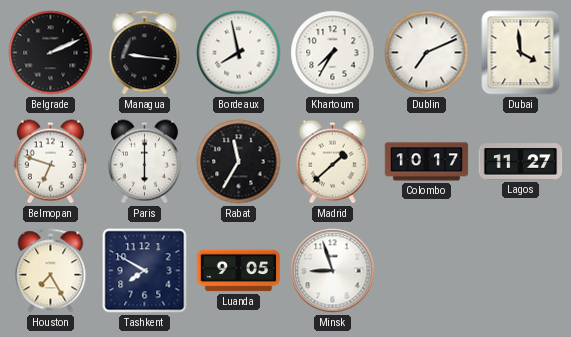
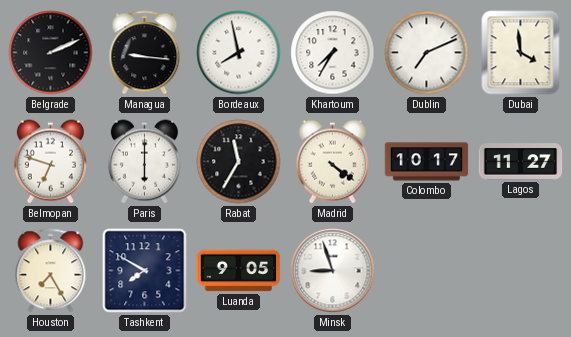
Madrid: 1:38 -> 4:21
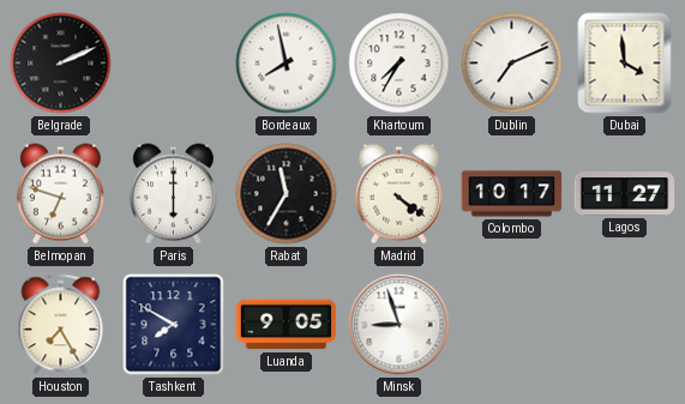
Managua: 9:16 -> none
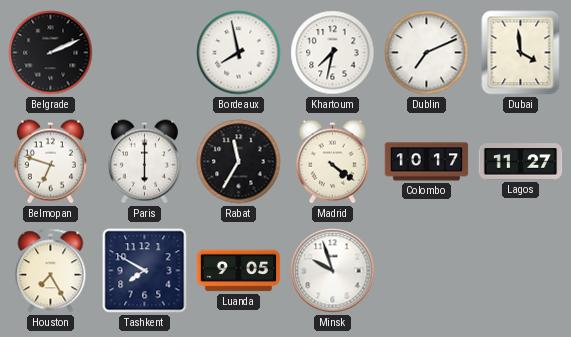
Khartoum: 7:35 -> 7:32
Minsk: 8:57 -> 9:57
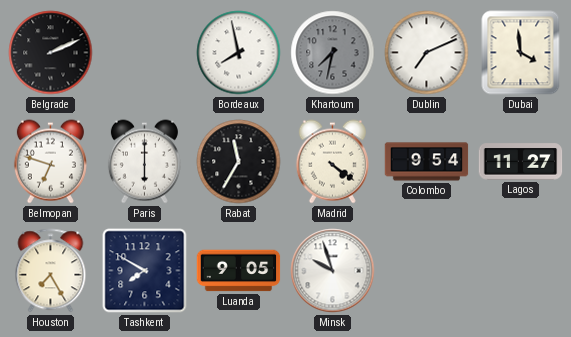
Khartoum dial: white -> grey
Colombo: 10:17 -> 9:54
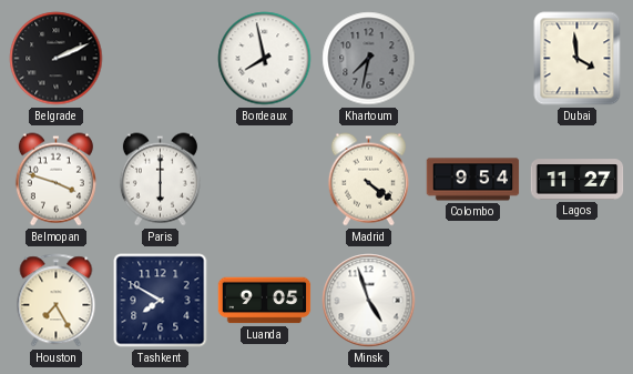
Dublin: 7:11 -> none
Belmopan: 6:48 -> 3:48
Rabat: 11:35 -> none
Minsk: 9:57 -> 4:57
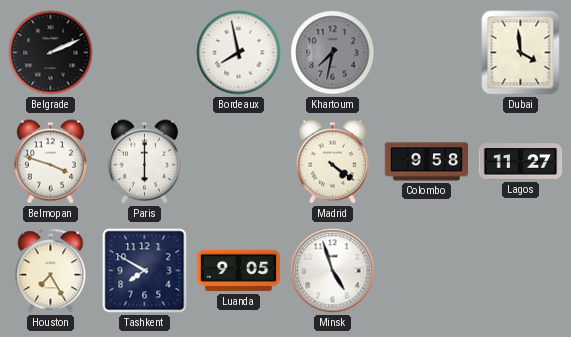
Colombo: 9:54 -> 9:58
